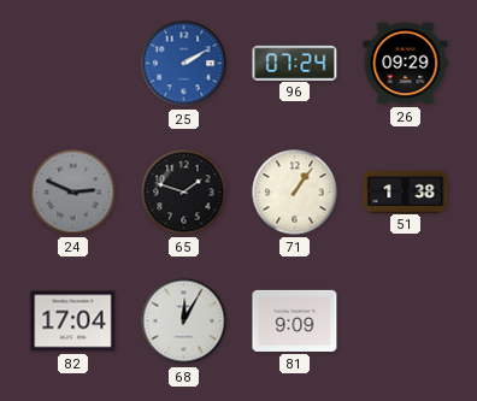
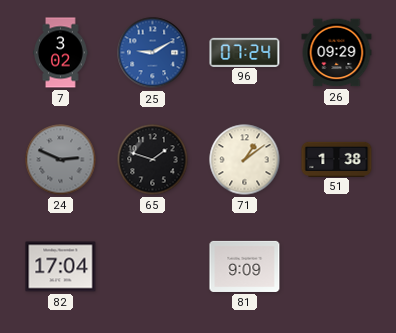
7: none -> 3:02
25: 2:10 -> 9:10
71: 1:06 -> 1:09
68: 12:05 -> none
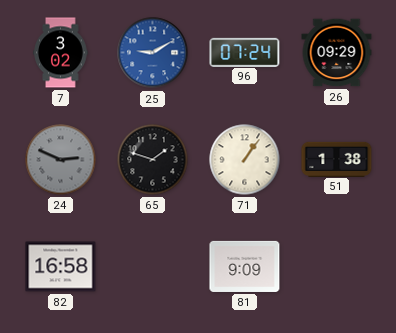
71: 1:09 -> 1:06
82: 17:04 -> 16:58
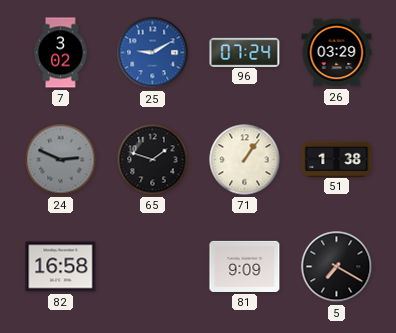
26: 09:29 -> 03:29
5: none -> 7:20
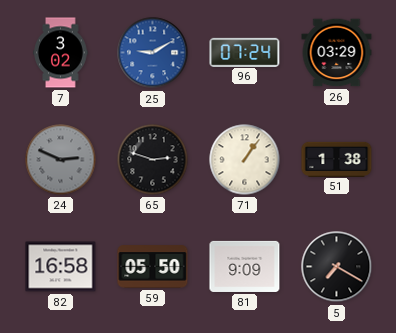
65: 1:48 -> 2:48
59: none -> 05:50
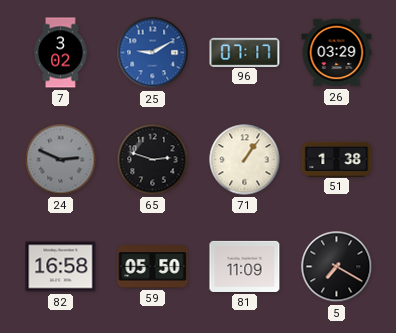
96: 07:24 -> 07:17
81: 9:09 -> 11:09
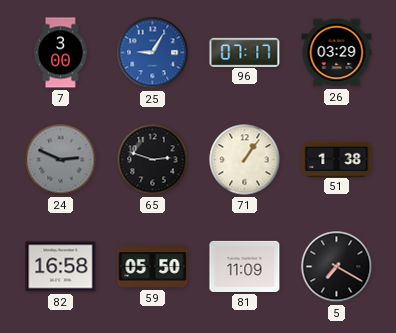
7: 3:02 -> 3:00
25: 9:10 -> 9:05
